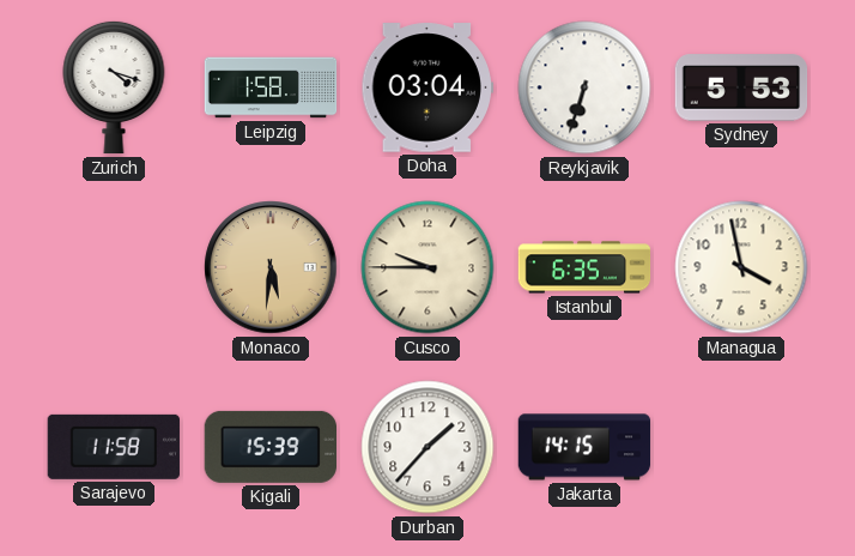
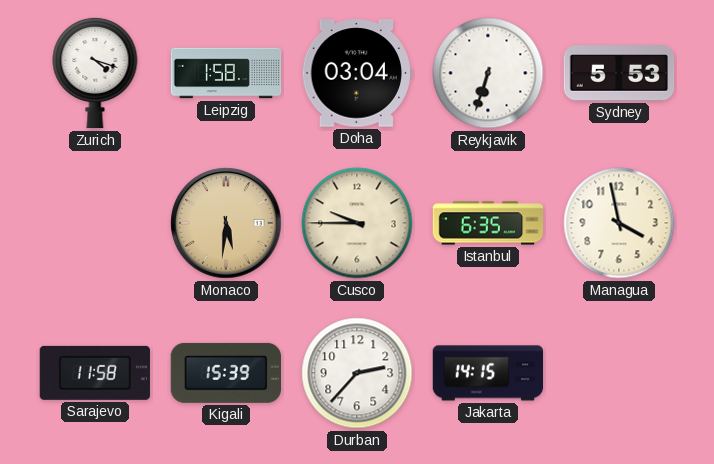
Durban: 1:37 -> 2:37
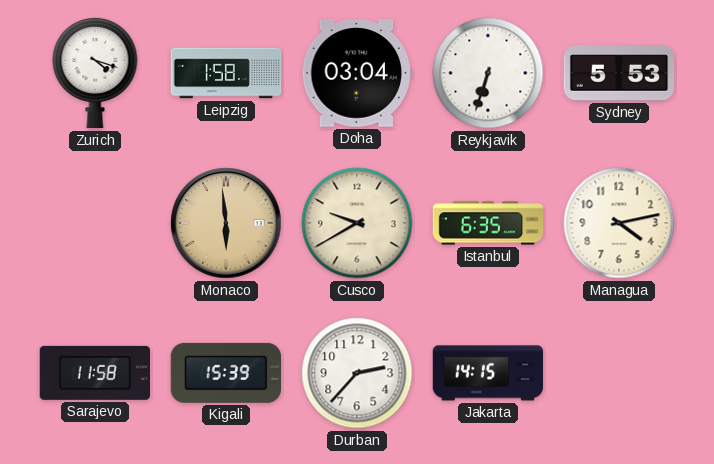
Monaco: 5:31 -> 5:59
Cusco: 9:45 -> 9:40
Managua: 3:58 -> 4:13
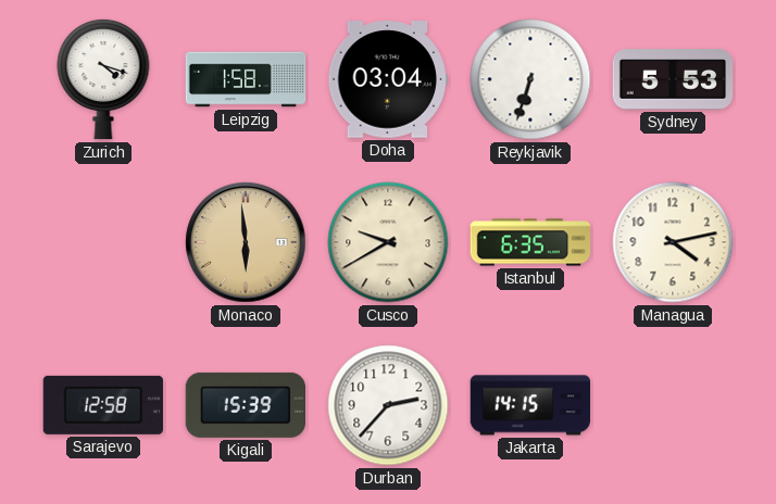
Sarajevo: 11:58 -> 12:58
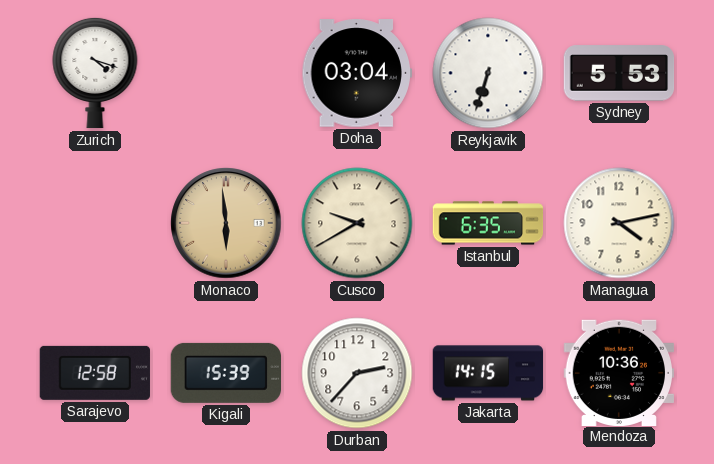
Leipzig: 1:58 -> none
Mendoza: none -> 10:36
